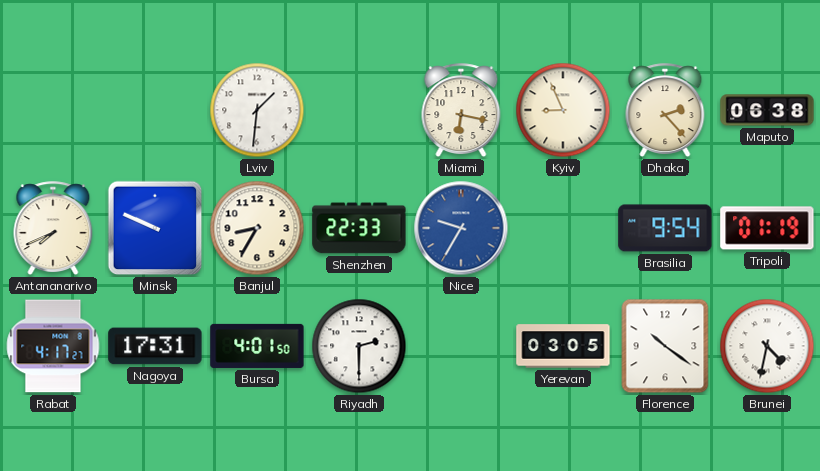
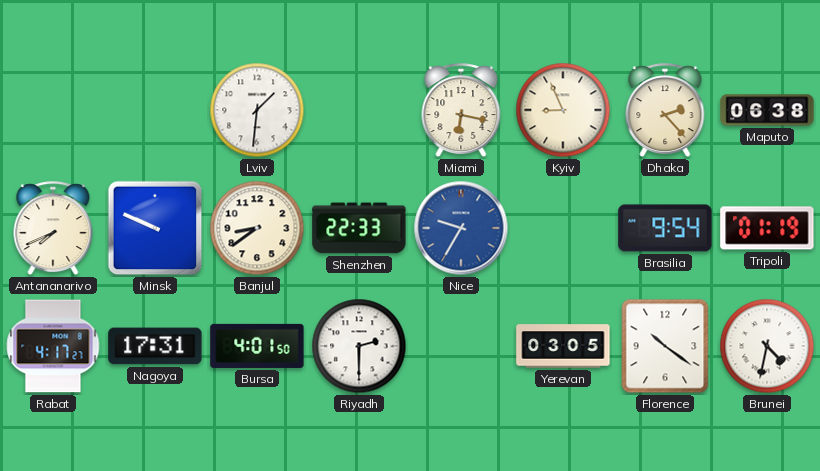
Banjul: 8:35 -> 8:39
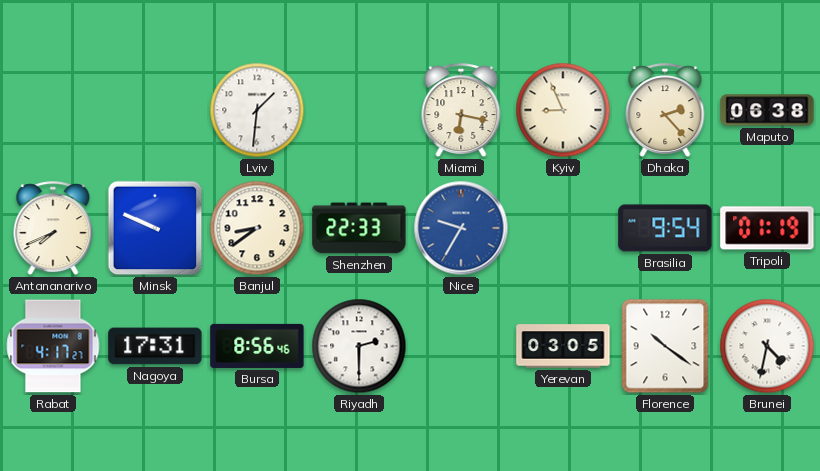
Bursa: 4:01 -> 8:56
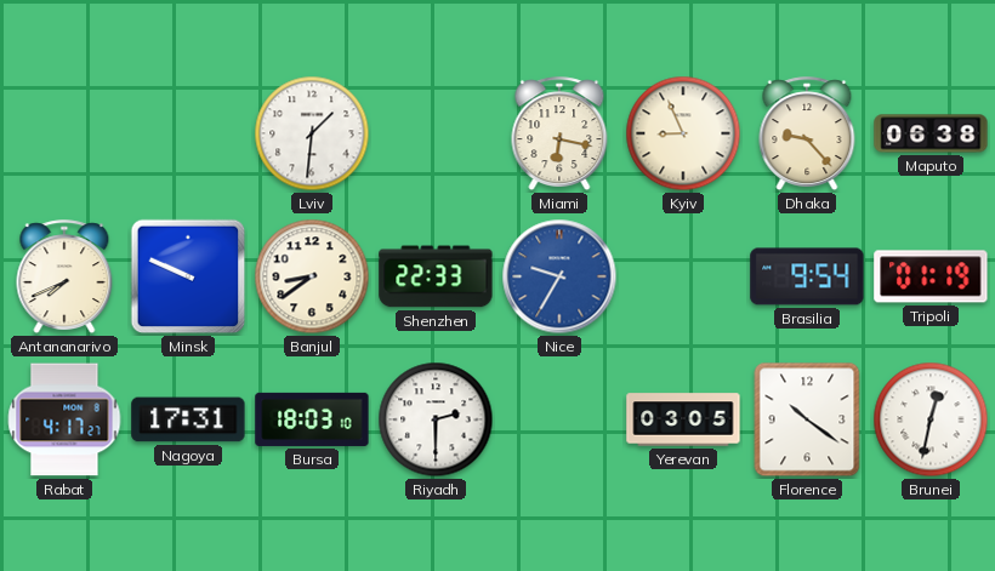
Dhaka: 2:23 -> 9:23
Bursa: 8:56 -> 18:03
Brunei: 4:32 -> 12:32
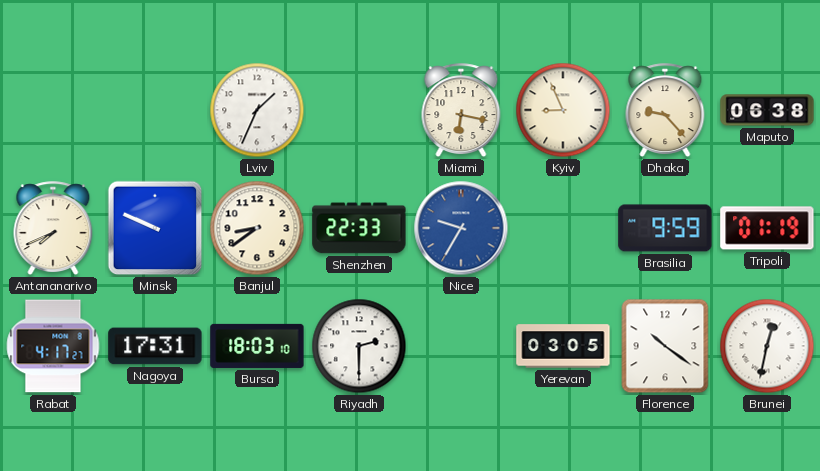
Lviv: 1:31 -> 1:34
Brasilia: 9:54 -> 9:59
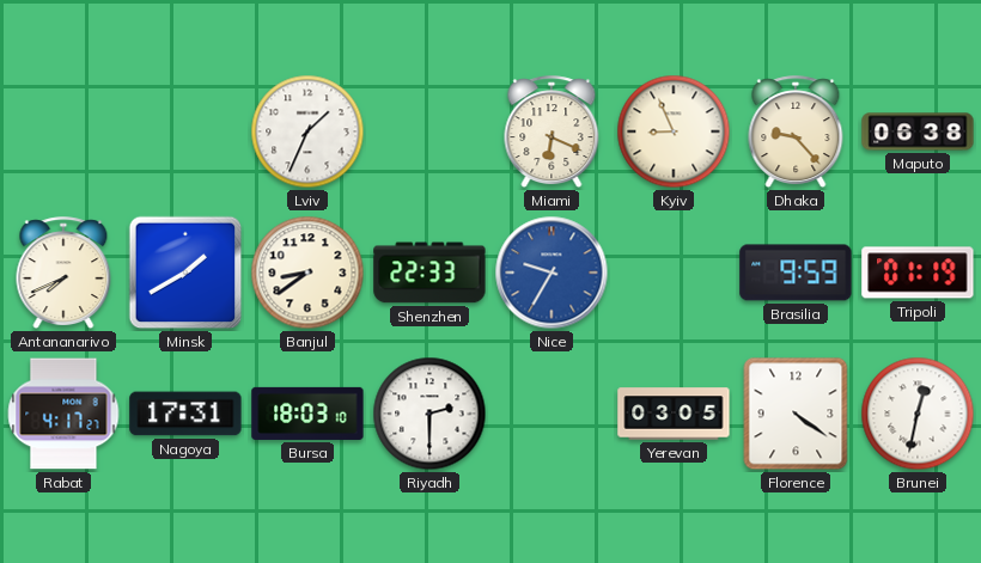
Miami: 6:17 -> 6:19
Minsk: 9:49 -> 1:40
Florence: 10:21 -> 4:21
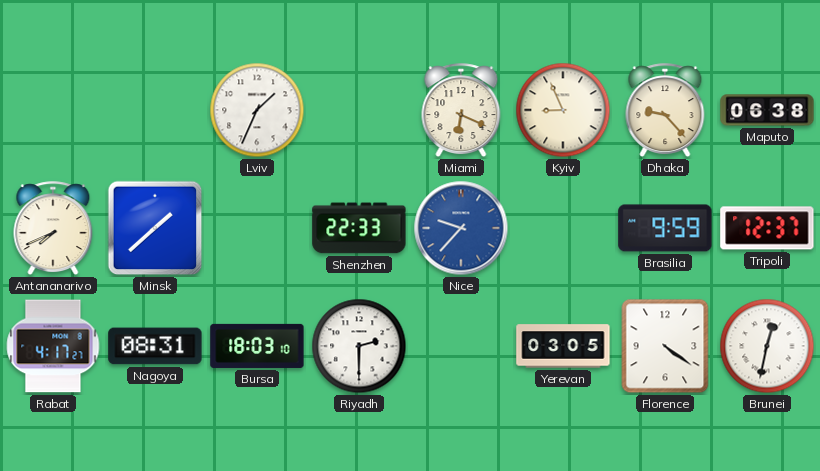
Minsk: 1:40 -> 1:38
Banjul: 8:39 -> none
Nice: 9:35 -> 9:37
Tripoli: 01:19 -> 12:37
Nagoya: 17:31 -> 08:31
